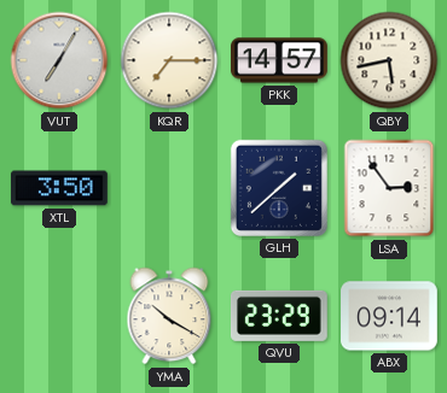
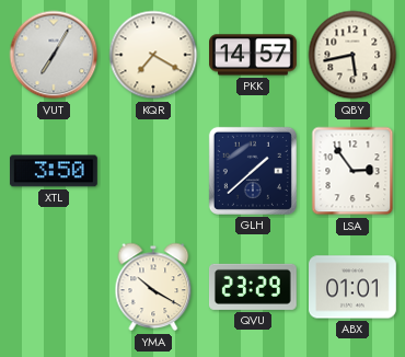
KQR: 7:15 -> 7:20
ABX: 09:14 -> 01:01
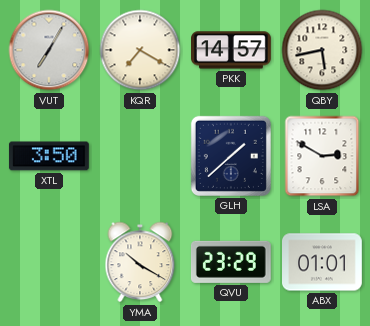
LSA: 2:54 -> 2:50
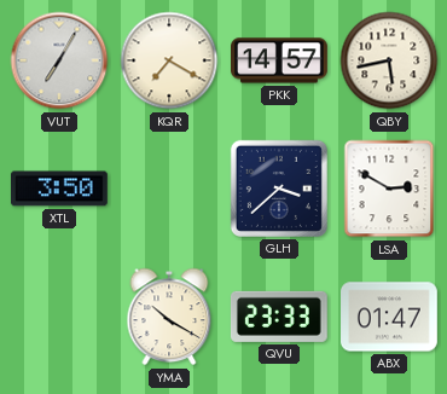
GLH: 1:38 -> 3:38
QVU: 23:29 -> 23:33
ABX: 01:01 -> 01:47
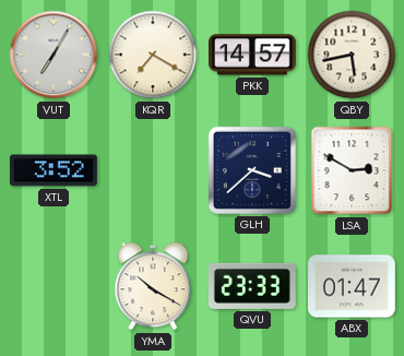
XTL: 3:50 -> 3:52
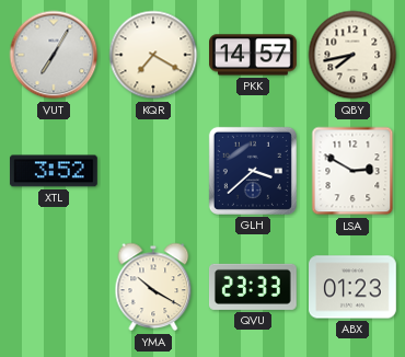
QBY: 5:43 -> 7:43
ABX: 01:47 -> 01:23
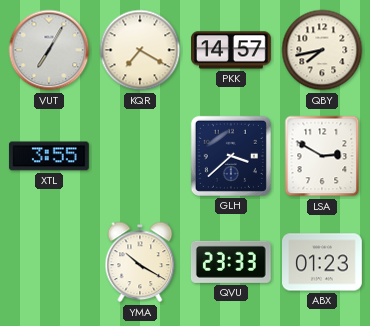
XTL: 3:52 -> 3:55
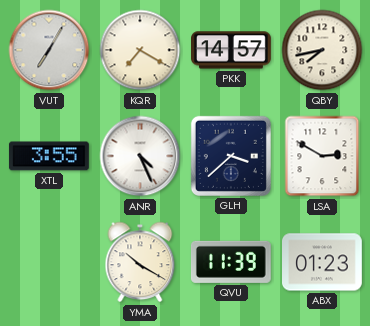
ANR: none -> 4:26
QVU: 23:33 -> 11:39
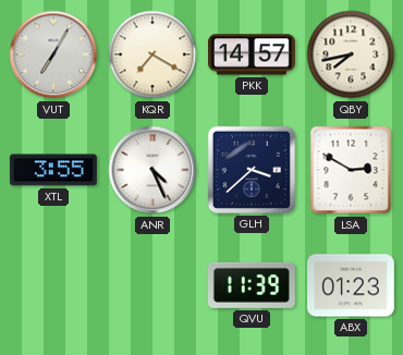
YMA: 10:20 -> none
